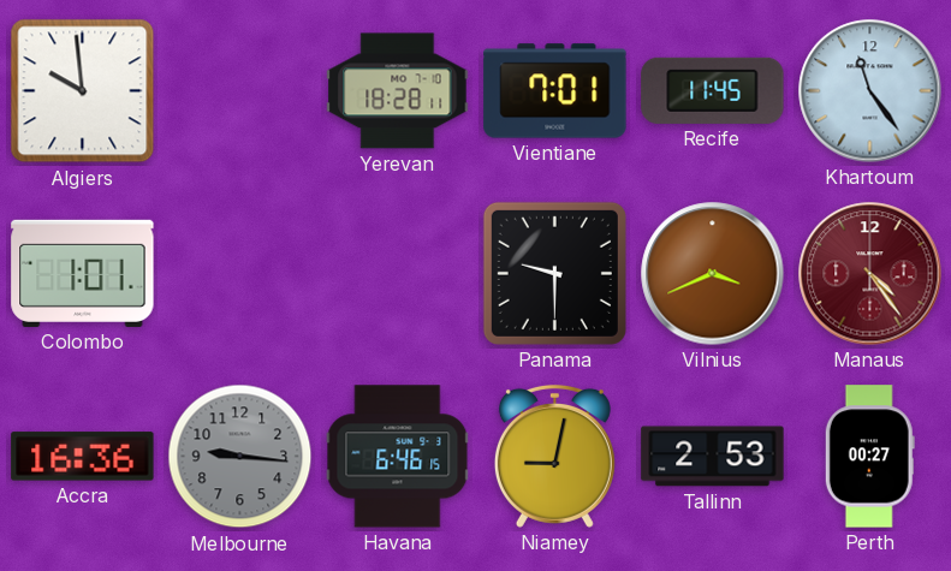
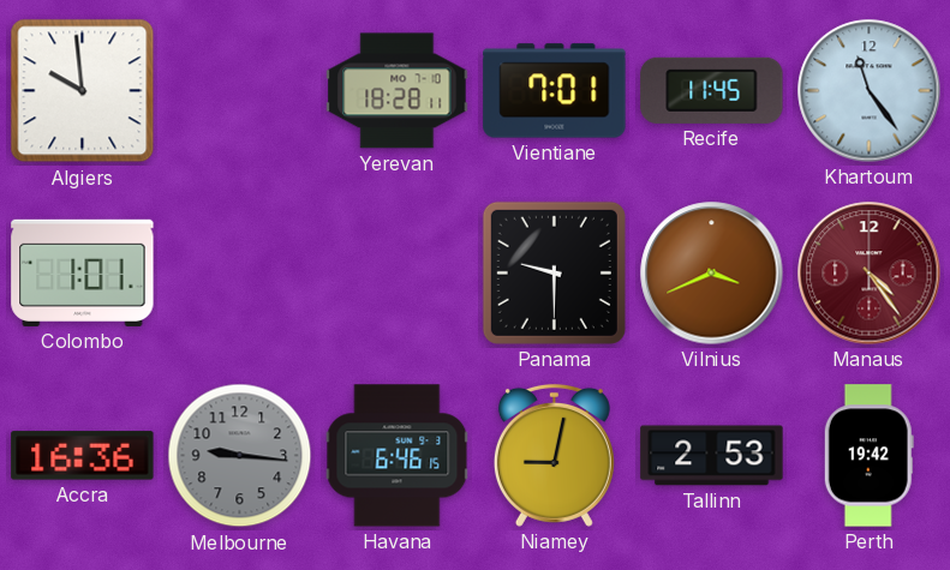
Perth: 00:27 -> 19:42
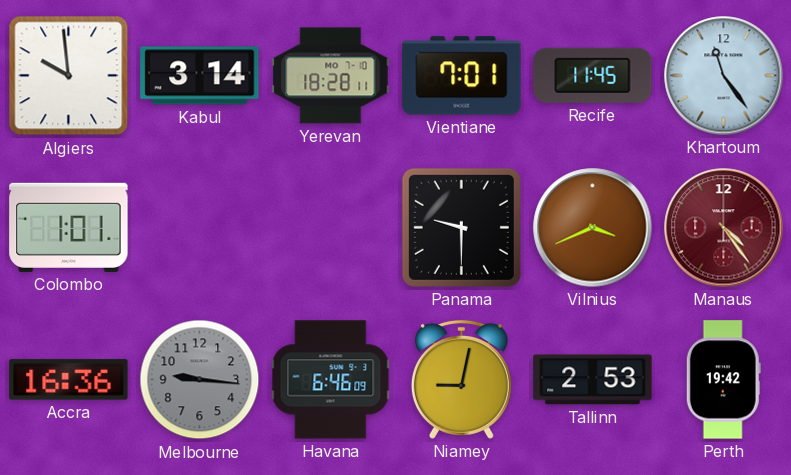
Kabul: none -> 3:14
Havana: 6:46:15 -> 6:46:09
